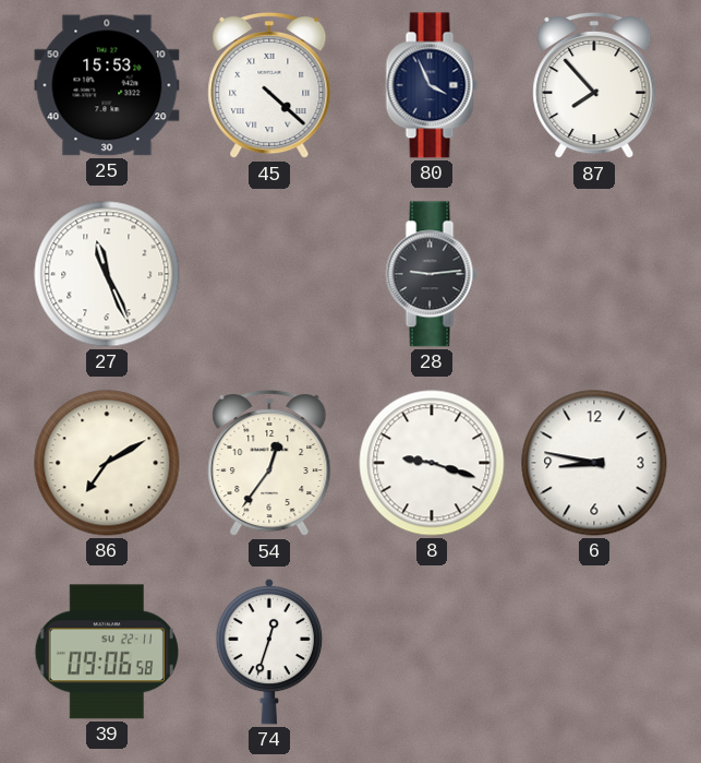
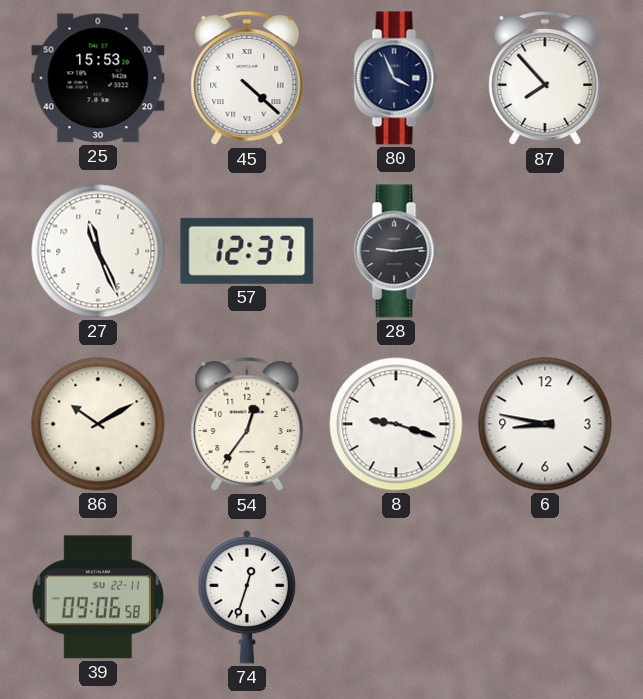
57: none -> 12:37
86: 7:10 -> 10:10
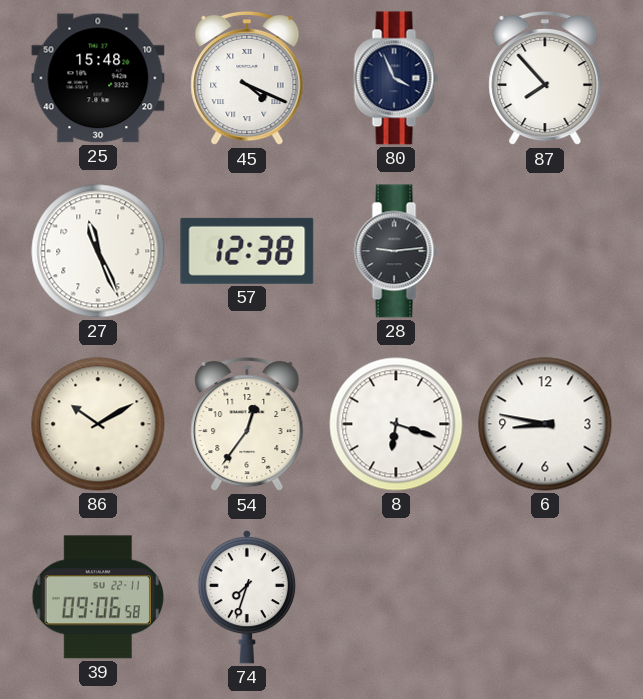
25: 15:53 -> 15:48
45: 4:22 -> 4:19
57: 12:37 -> 12:38
8: 9:18 -> 6:18
74: 12:33 -> 7:33
